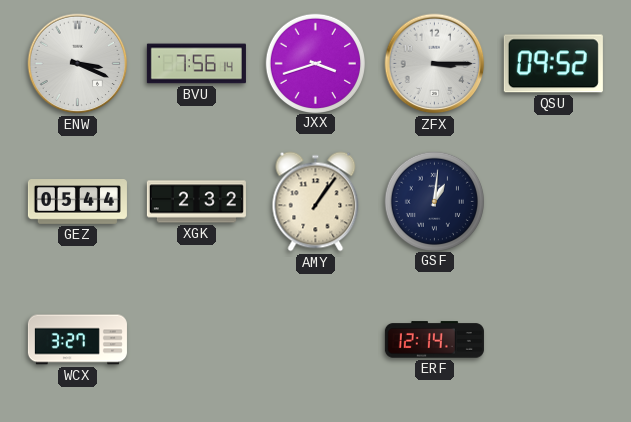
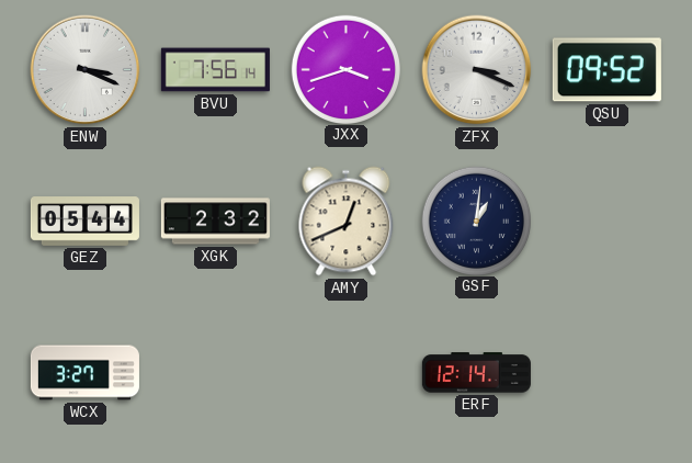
ZFX: 3:15 -> 3:19
AMY: 1:06 -> 12:41
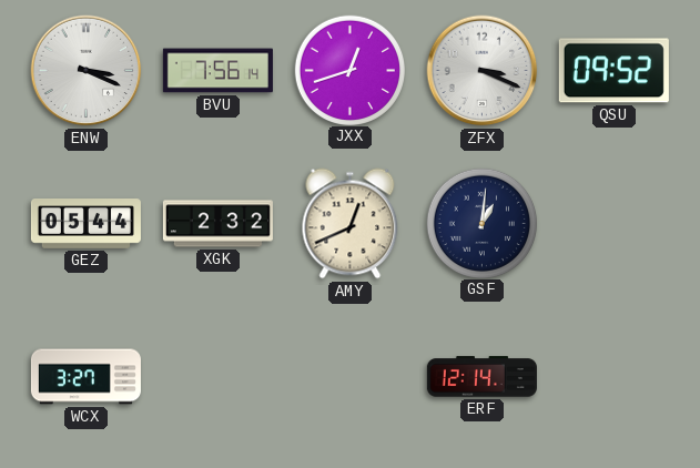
JXX: 3:42 -> 12:42
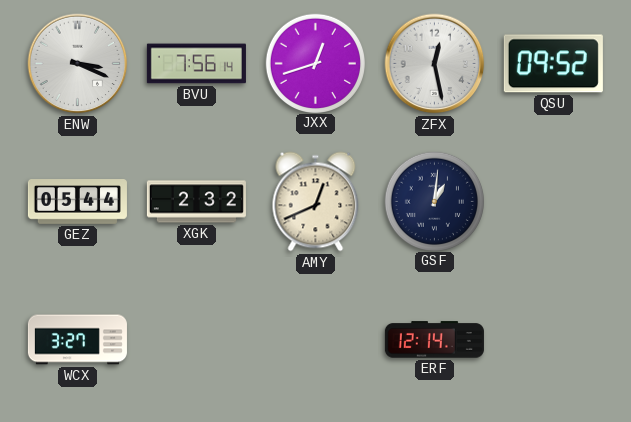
ZFX: 3:19 -> 12:28
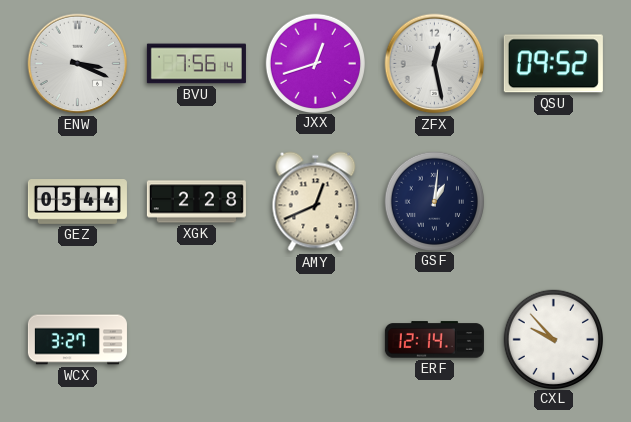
XGK: 2:32 -> 2:28
CXL: none -> 9:53
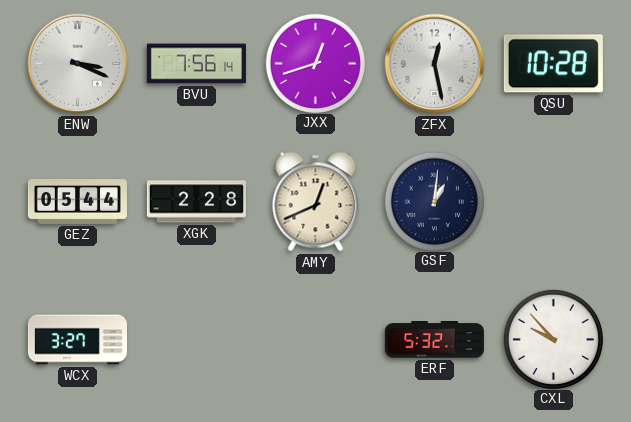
QSU: 09:52 -> 10:28
ERF: 12:14 -> 5:32
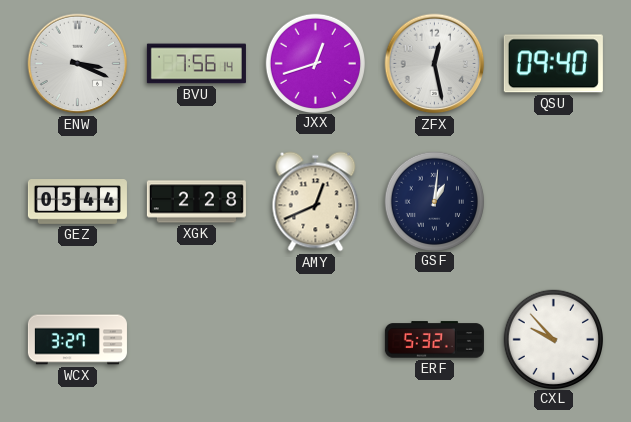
QSU: 10:28 -> 09:40
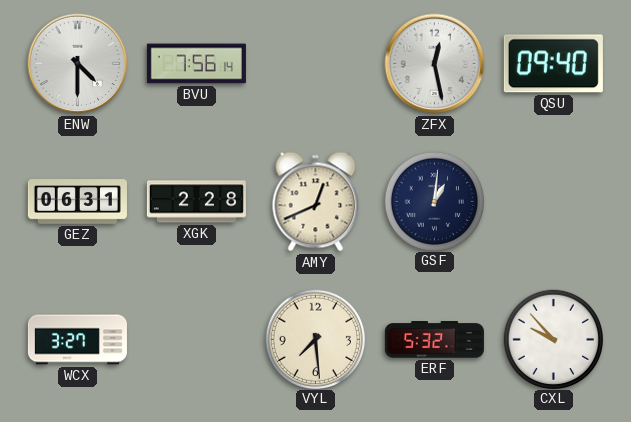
ENW: 3:19 -> 4:30
JXX: 12:42 -> none
GEZ: 05:44 -> 06:31
VYL: none -> 7:29
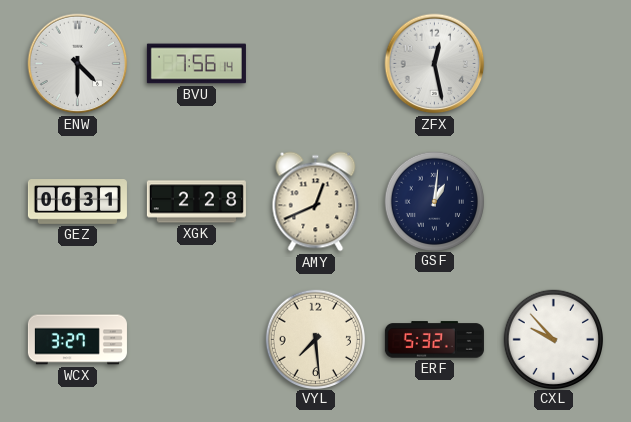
QSU: 09:40 -> none
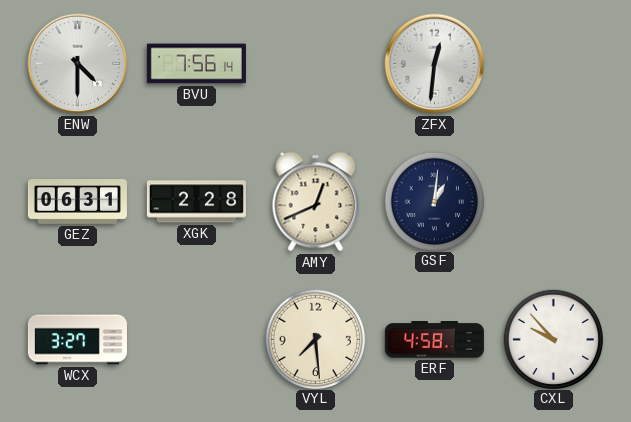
ZFX: 12:28 -> 12:31
ERF: 5:32 -> 4:58
